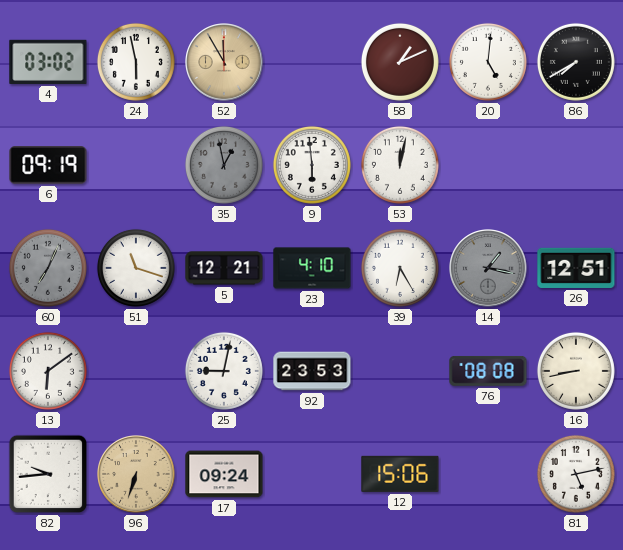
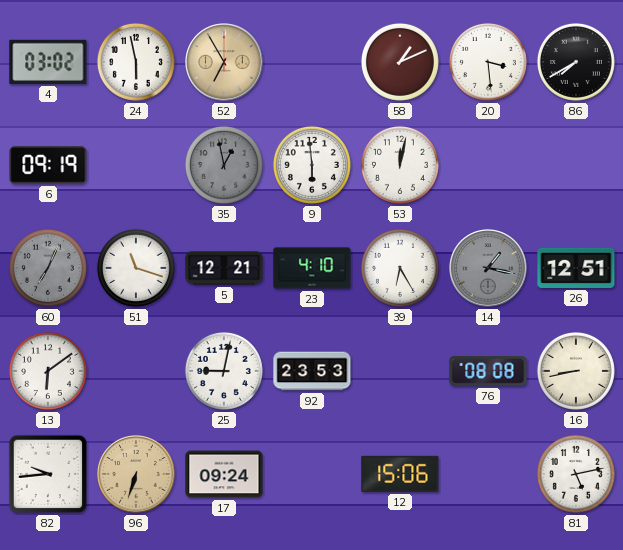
52: 11:55 -> 6:55
20: 5:01 -> 3:29
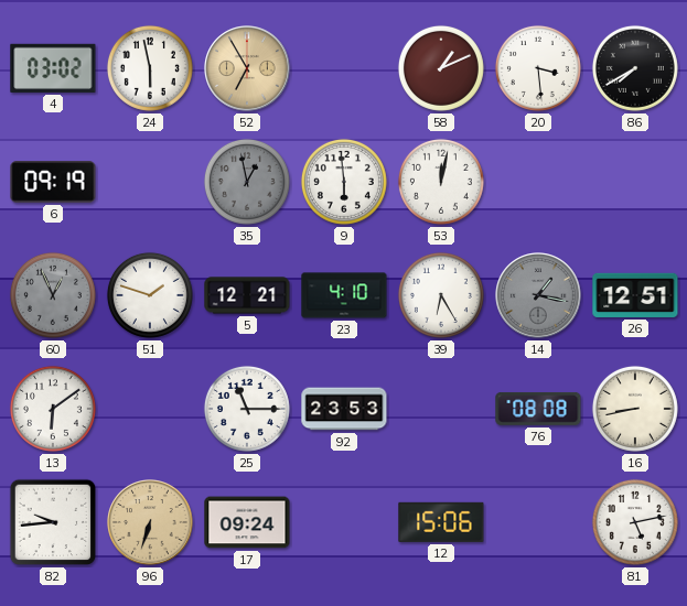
60: 7:04 -> 12:56
51: 11:18 -> 1:48
25: 9:02 -> 11:15
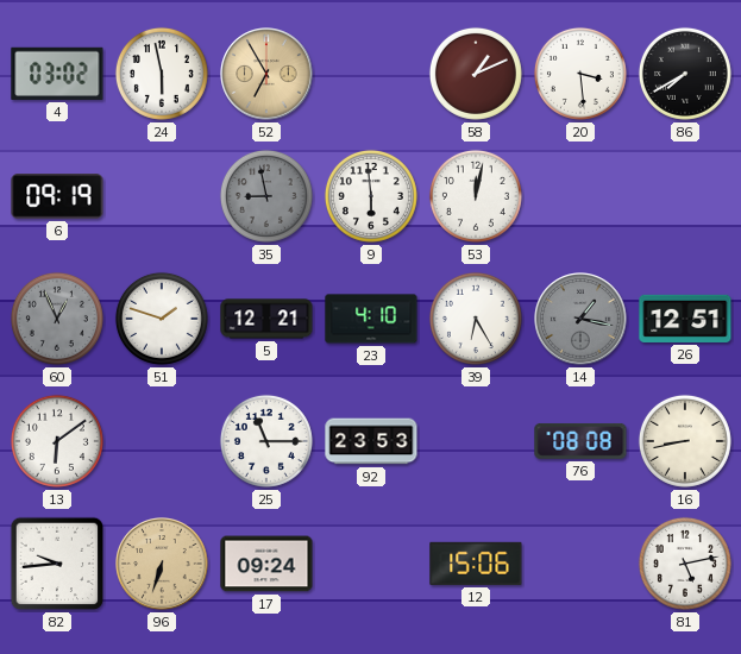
35: 12:58 -> 8:58
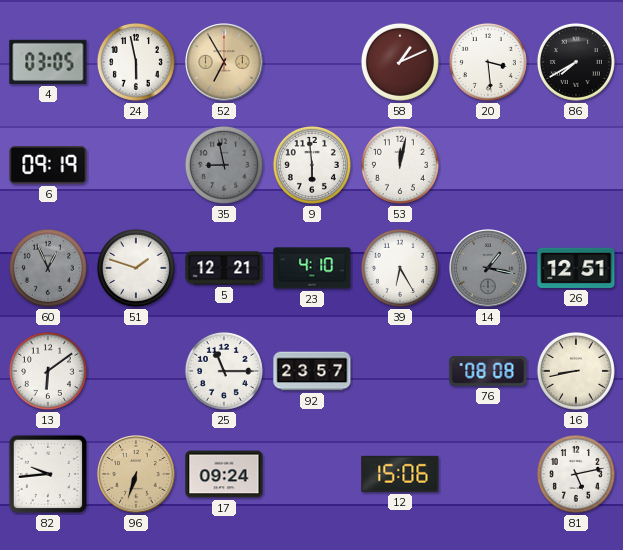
4: 03:02 -> 03:05
92: 23:53 -> 23:57
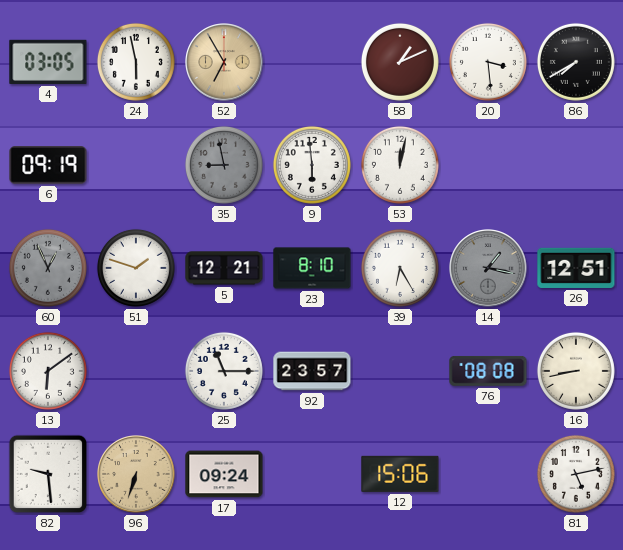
23: 4:10 -> 8:10
82: 9:44 -> 9:29
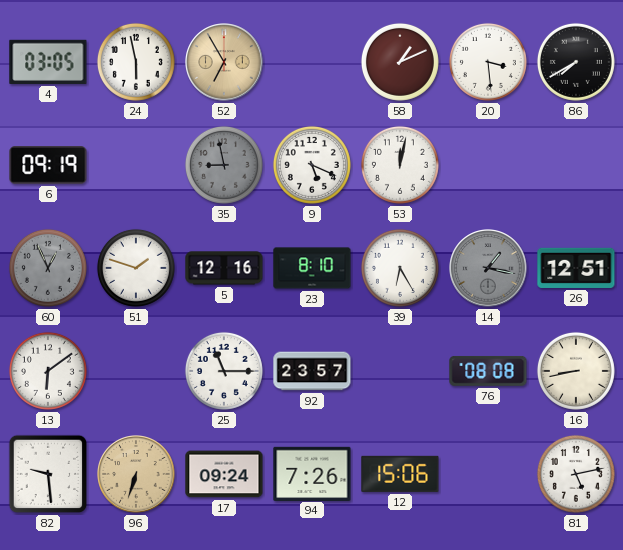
9: 5:59 -> 5:19
5: 12:21 -> 12:16
94: none -> 7:26
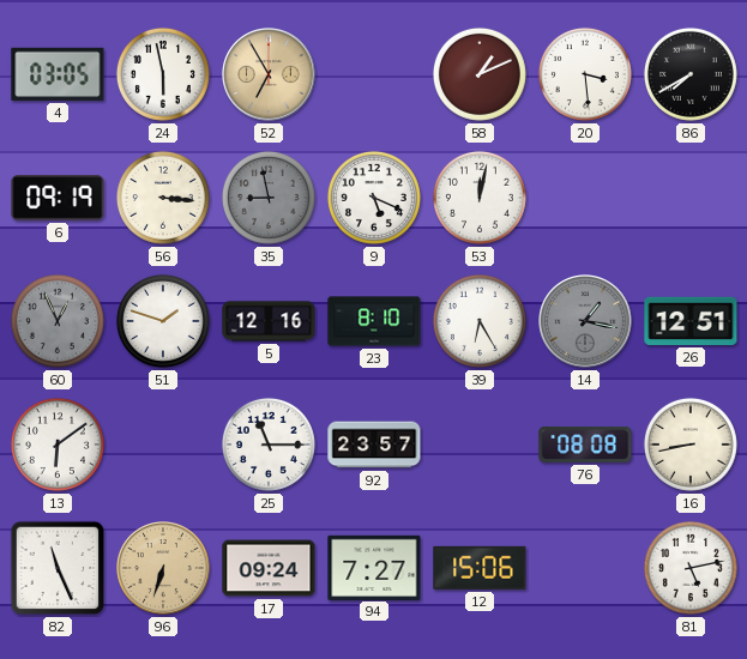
56: none -> 3:16
82: 9:29 -> 11:26
94: 7:26 -> 7:27
